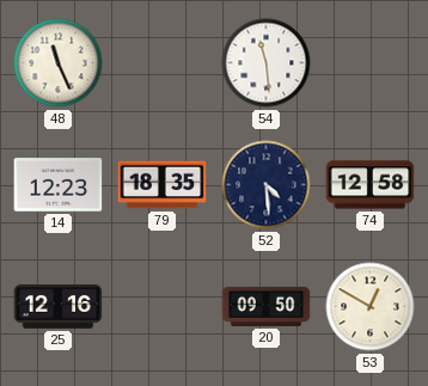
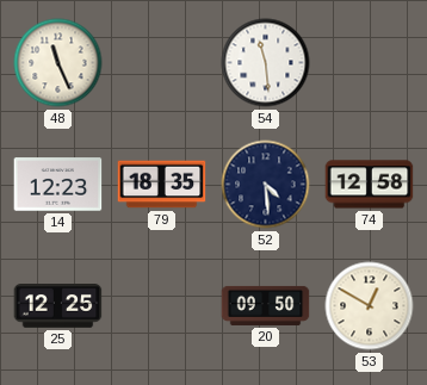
25: 12:16 -> 12:25
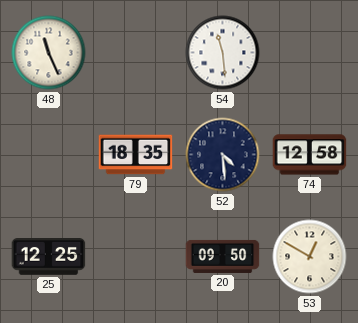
14: 12:23 -> none
